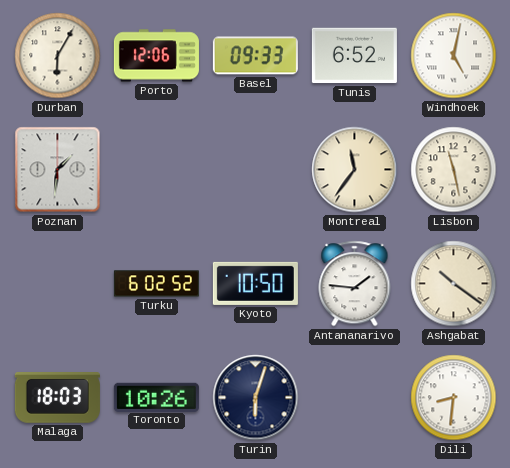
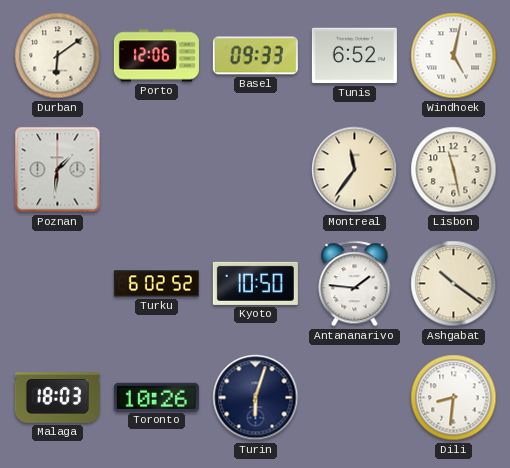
Durban: 6:05 -> 6:09
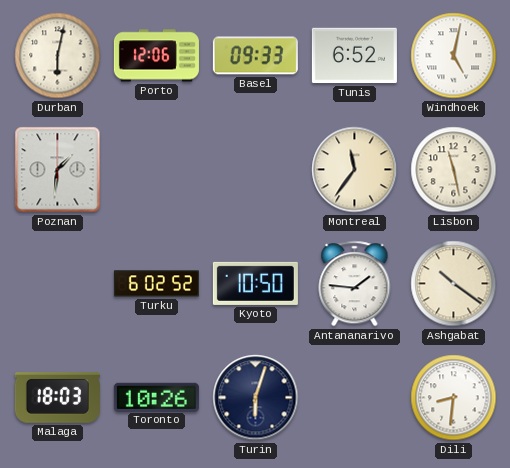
Durban: 6:09 -> 6:02
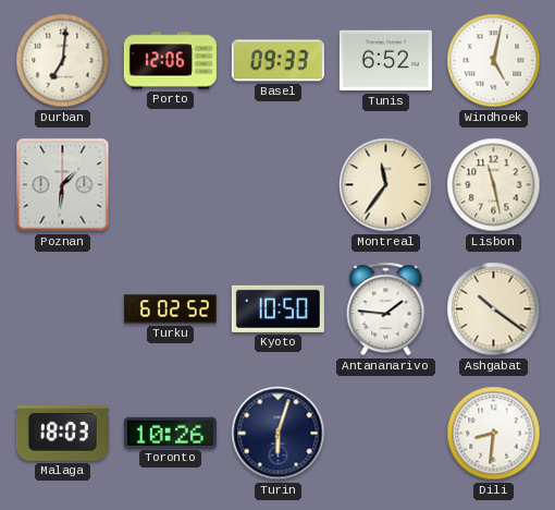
Durban: 6:02 -> 7:01
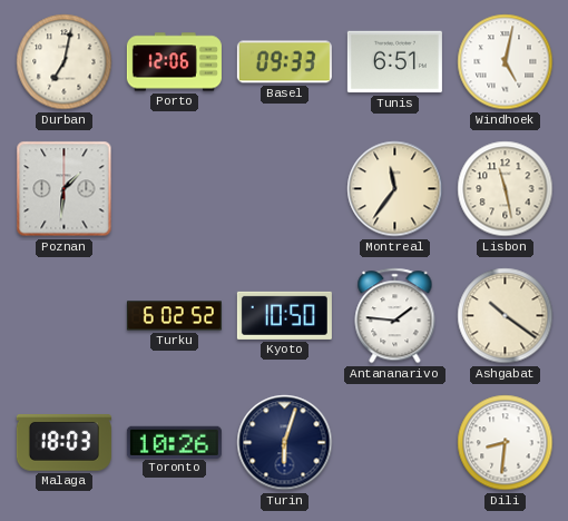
Durban: 7:01 -> 7:02
Tunis: 6:52 -> 6:51
